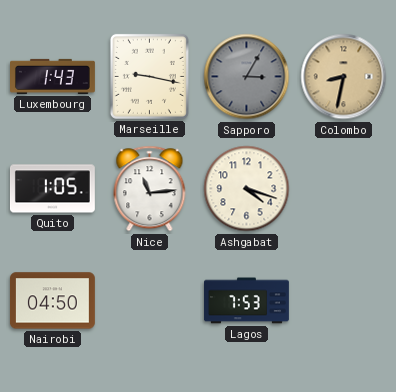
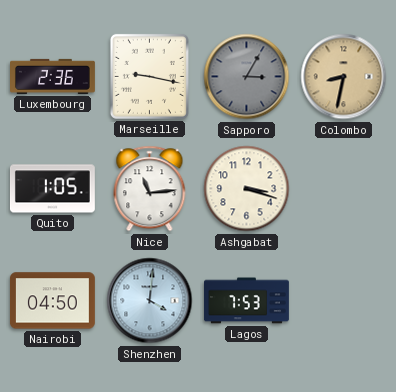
Luxembourg: 1:43 -> 2:36
Ashgabat: 4:18 -> 3:18
Shenzhen: none -> 4:01
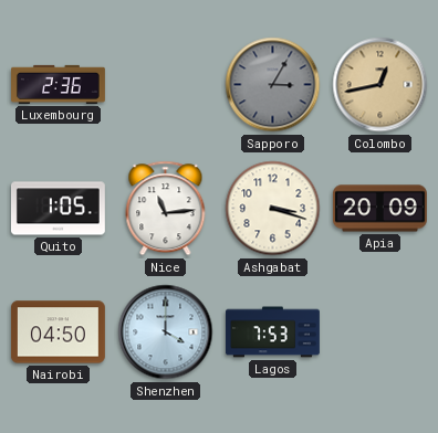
Marseille: 9:17 -> none
Colombo: 8:32 -> 12:43
Apia: none -> 20:09
Shenzhen: 4:01 -> 4:00
